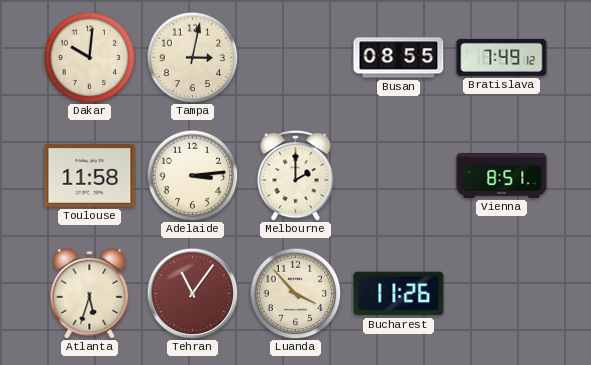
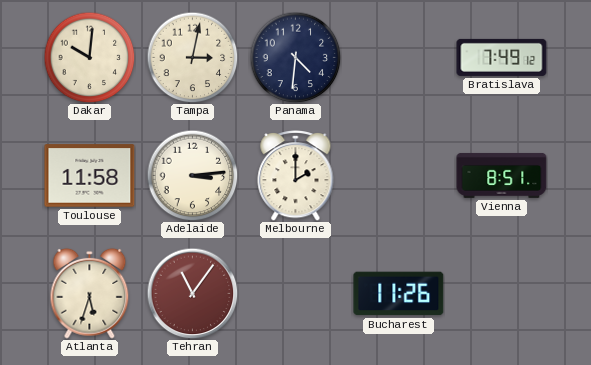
Panama: none -> 4:31
Busan: 08:55 -> none
Luanda: 3:53 -> none
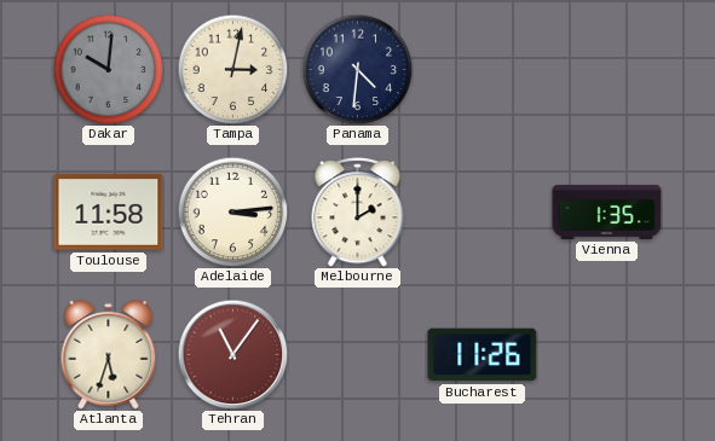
Dakar dial: cream -> grey
Bratislava: 7:49 -> none
Vienna: 8:51 -> 1:35
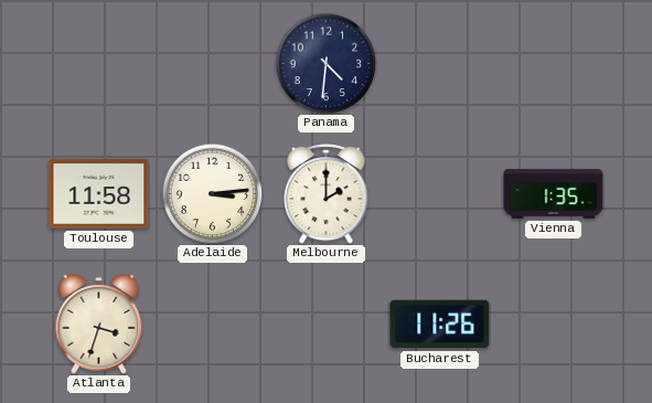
Dakar: 10:01 -> none
Tampa: 3:02 -> none
Atlanta: 5:33 -> 3:33
Tehran: 11:06 -> none
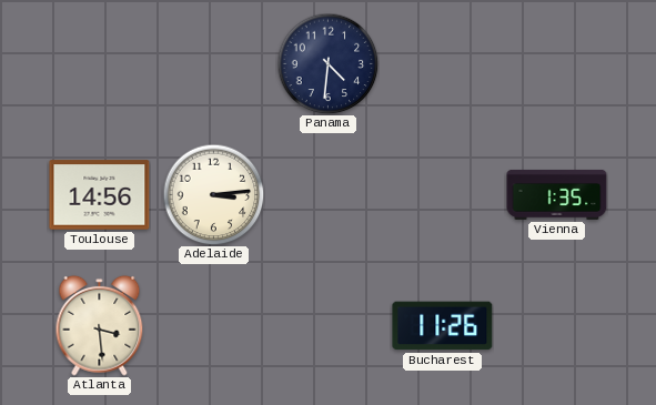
Toulouse: 11:58 -> 14:56
Melbourne: 2:00 -> none
Atlanta: 3:33 -> 3:29
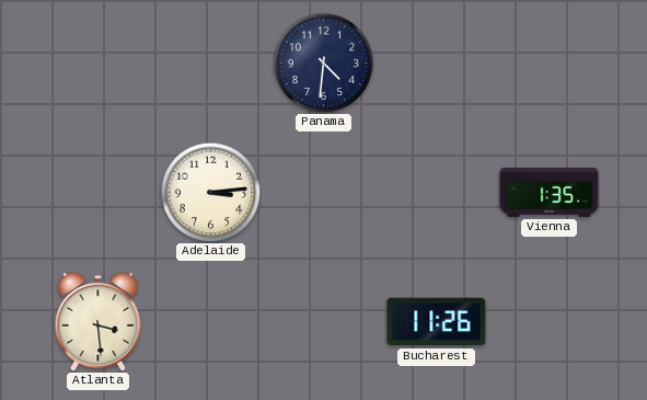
Toulouse: 14:56 -> none
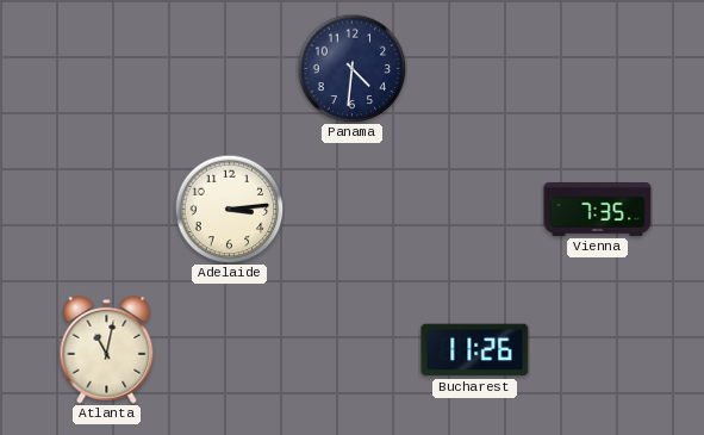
Vienna: 1:35 -> 7:35
Atlanta: 3:29 -> 11:02
